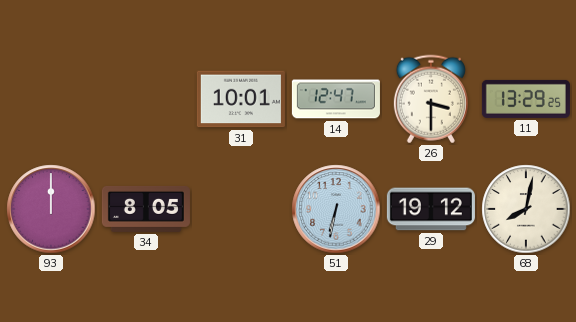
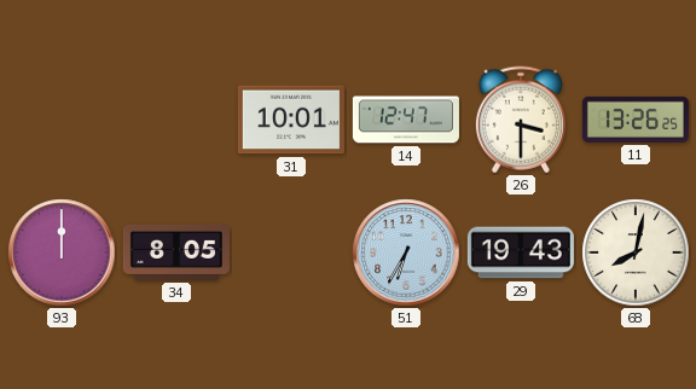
11: 13:29 -> 13:26
51: 6:32 -> 6:35
29: 19:12 -> 19:43
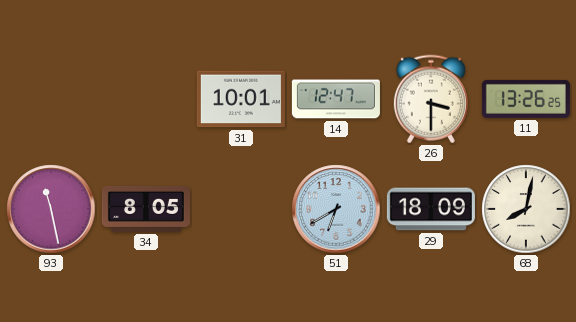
93: 12:00 -> 11:28
51: 6:35 -> 6:40
29: 19:43 -> 18:09
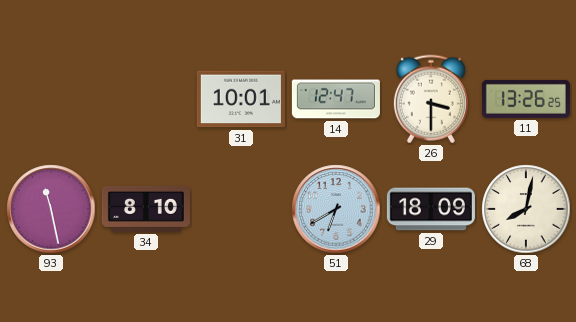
34: 8:05 -> 8:10
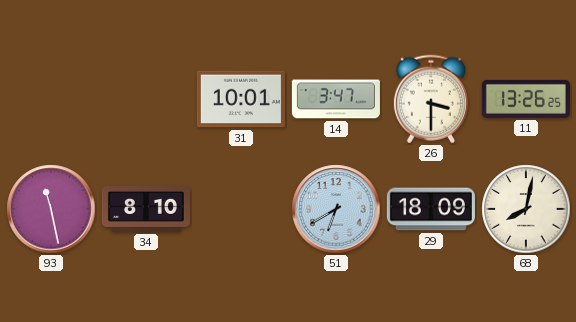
14: 12:47 -> 3:47
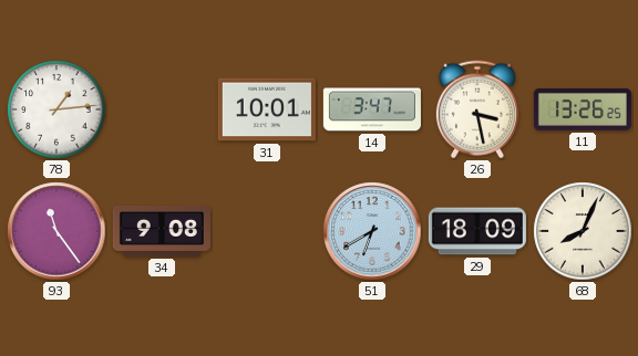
78: none -> 1:14
26: 3:30 -> 3:28
93: 11:28 -> 11:24
34: 8:10 -> 9:08
68: 8:02 -> 8:04
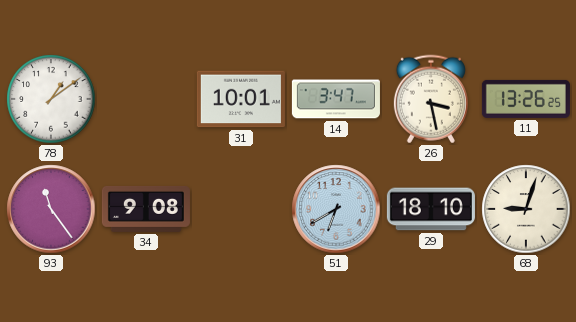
78: 1:14 -> 1:09
29: 18:09 -> 18:10
68: 8:04 -> 9:03
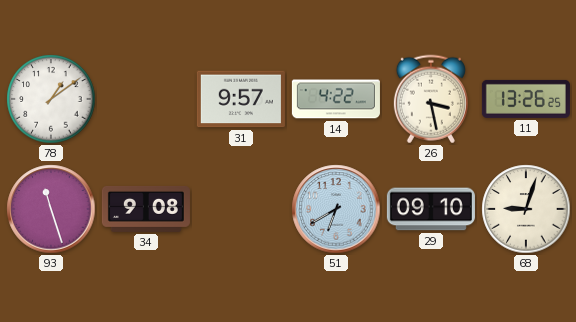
31: 10:01 -> 9:57
14: 3:47 -> 4:22
93: 11:24 -> 11:27
29: 18:10 -> 09:10
